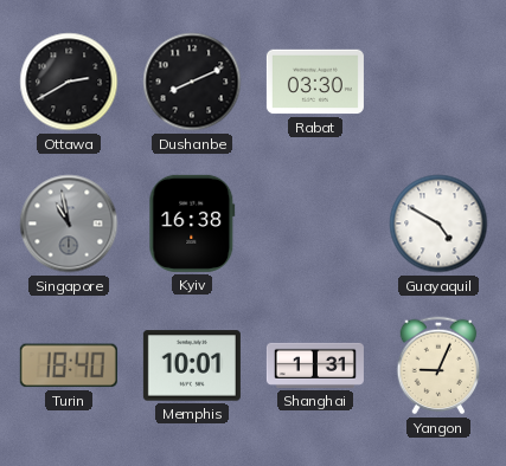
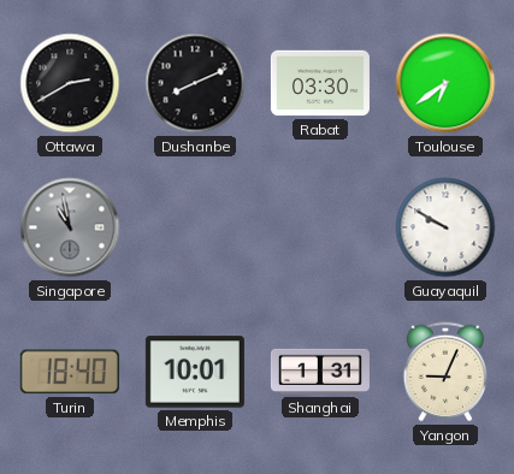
Toulouse: none -> 6:39
Kyiv: 16:38 -> none
Guayaquil: 4:50 -> 9:50
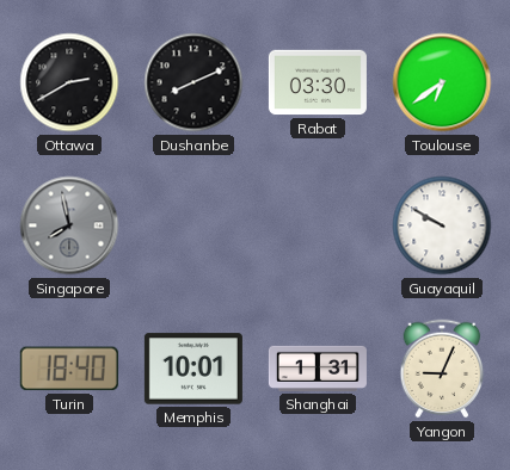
Singapore: 10:58 -> 7:58
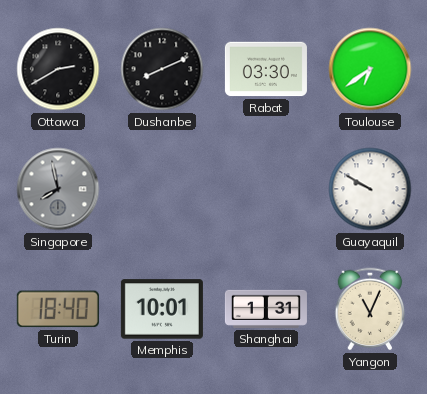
Yangon: 9:04 -> 11:04
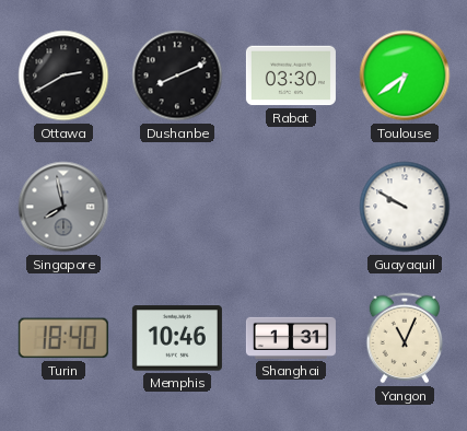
Memphis: 10:01 -> 10:46
